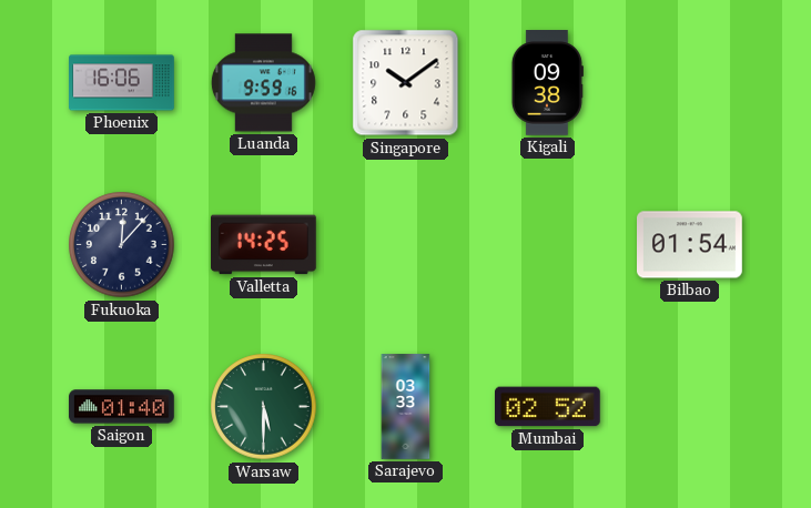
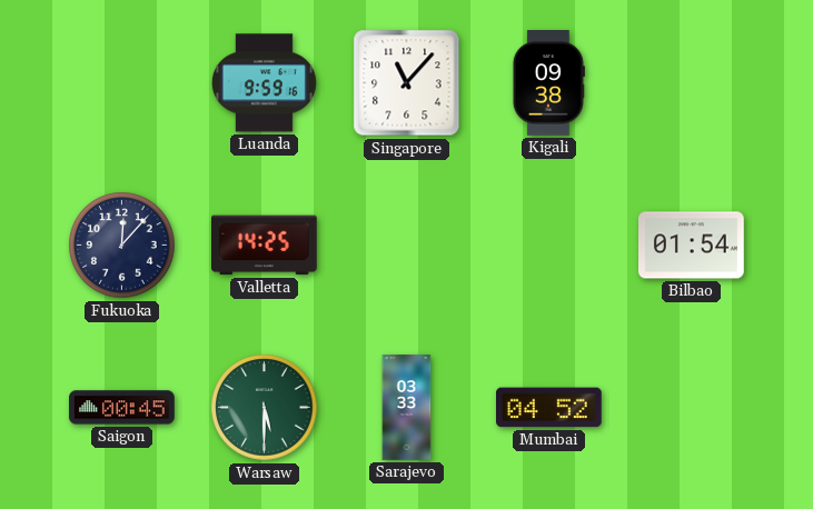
Phoenix: 16:06 -> none
Singapore: 10:09 -> 11:07
Saigon: 01:40 -> 00:45
Mumbai: 02:52 -> 04:52
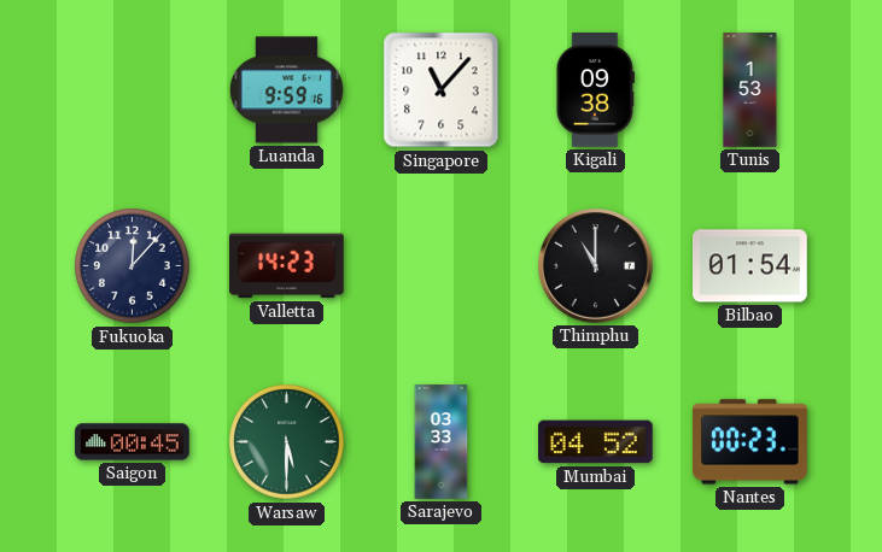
Tunis: none -> 1:53
Valletta: 14:25 -> 14:23
Thimphu: none -> 11:00
Nantes: none -> 00:23
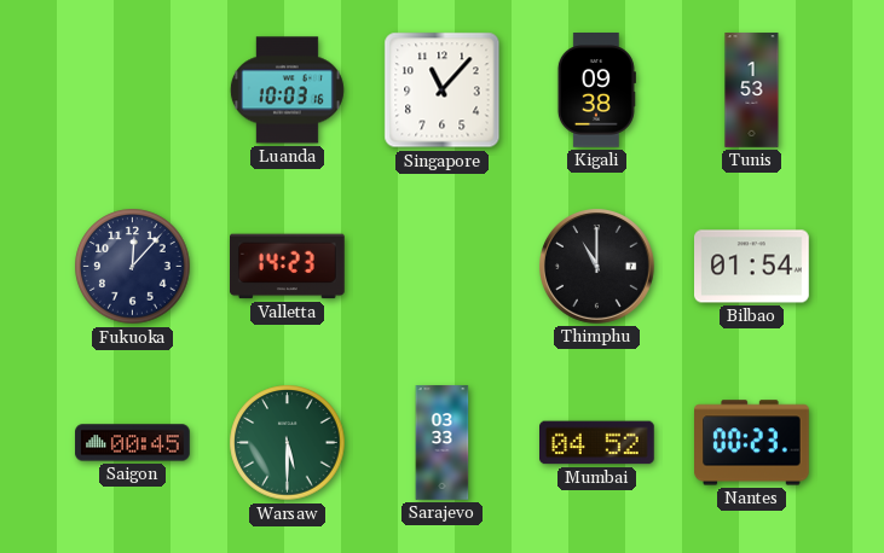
Luanda: 9:59 -> 10:03
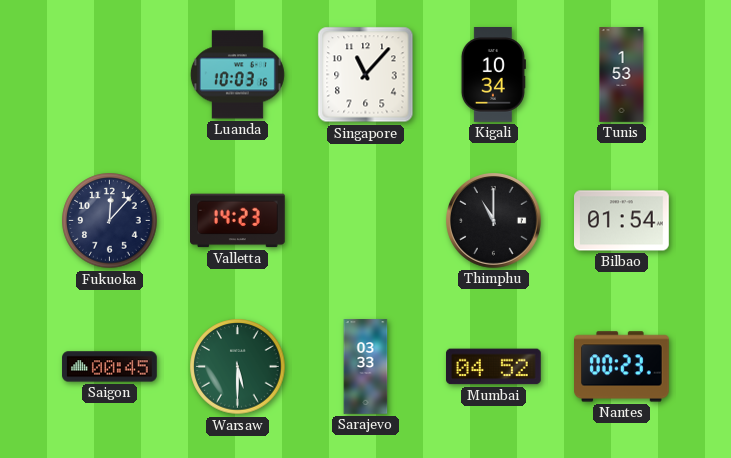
Kigali: 09:38 -> 10:34
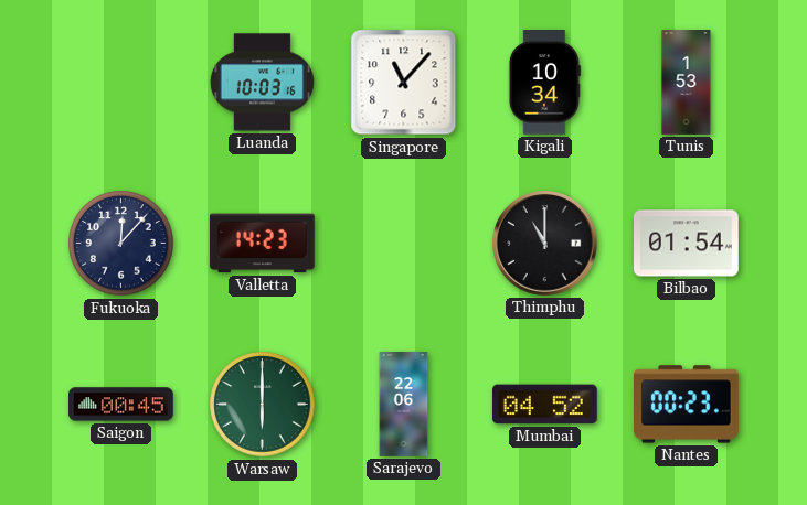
Warsaw: 5:30 -> 6:00
Sarajevo: 03:33 -> 22:06
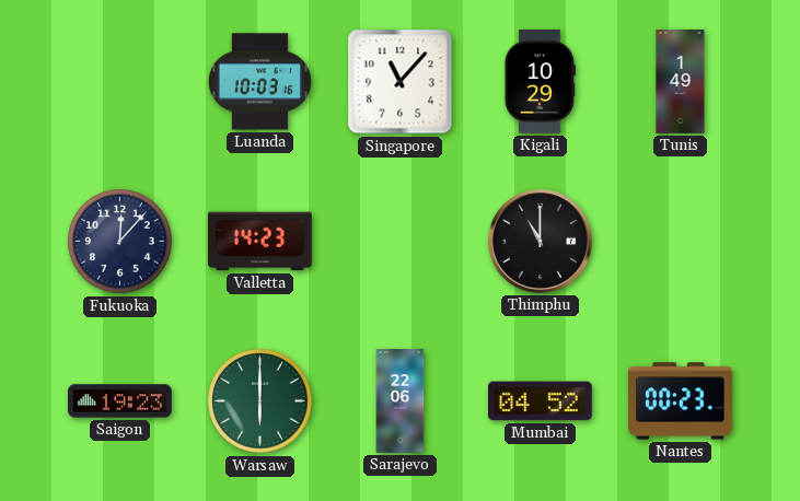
Kigali: 10:34 -> 10:29
Tunis: 1:53 -> 1:49
Bilbao: 01:54 -> none
Saigon: 00:45 -> 19:23
